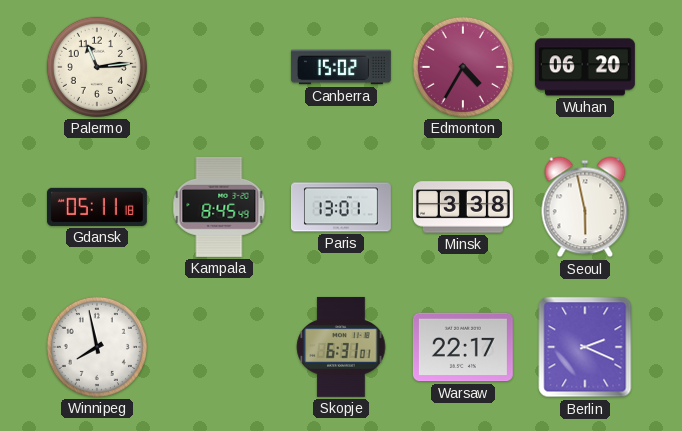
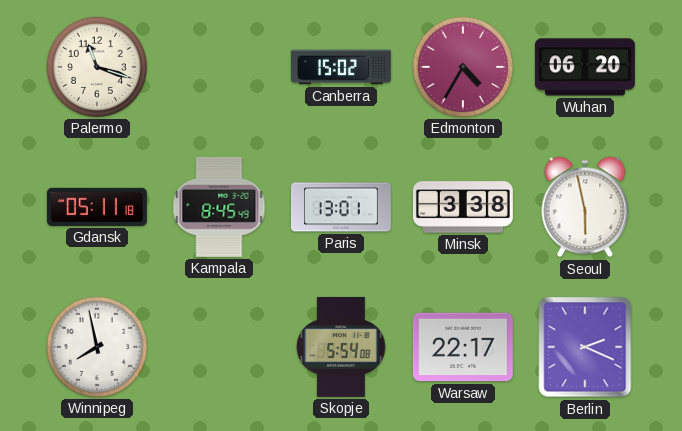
Palermo: 11:14 -> 11:18
Skopje: 6:31 -> 5:54
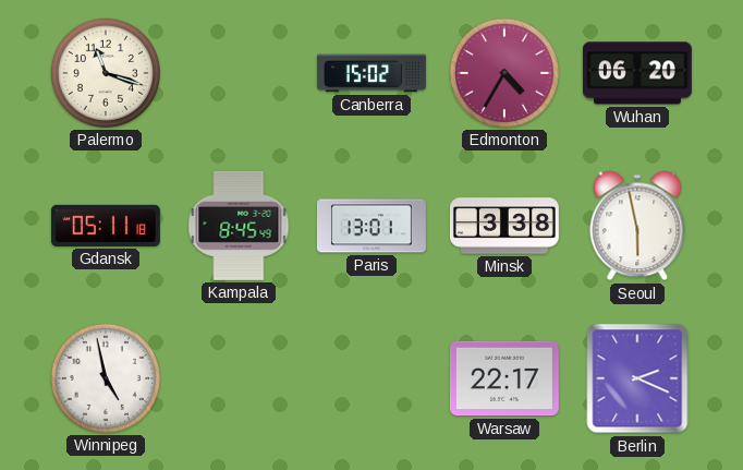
Winnipeg: 7:58 -> 4:58
Skopje: 5:54 -> none
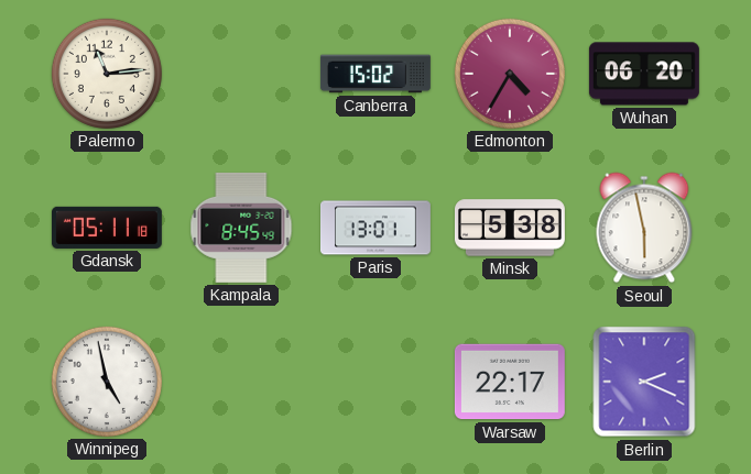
Palermo: 11:18 -> 11:14
Minsk: 3:38 -> 5:38
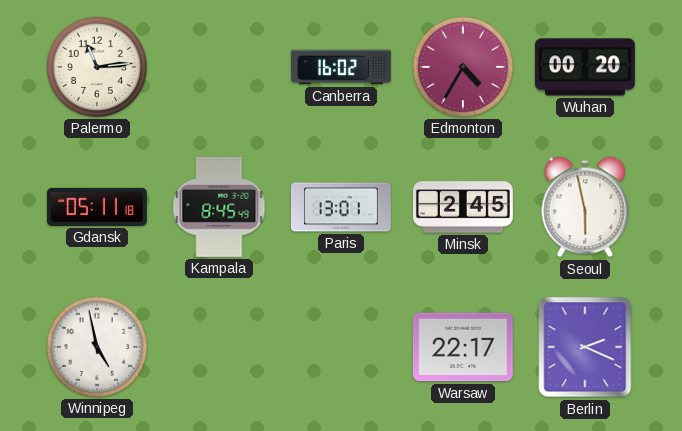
Canberra: 15:02 -> 16:02
Wuhan: 06:20 -> 00:20
Minsk: 5:38 -> 2:45
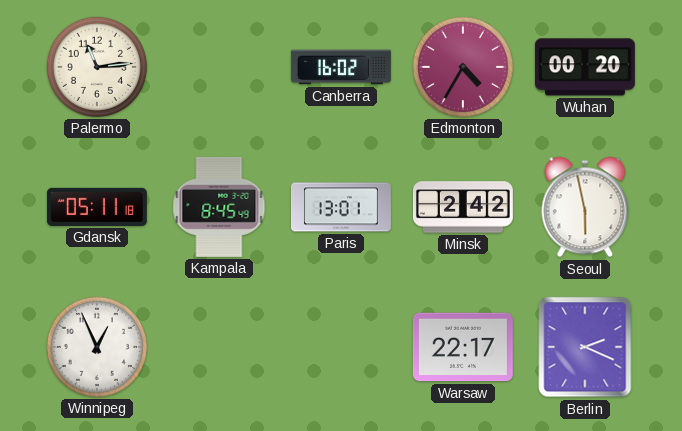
Minsk: 2:45 -> 2:42
Winnipeg: 4:58 -> 12:56
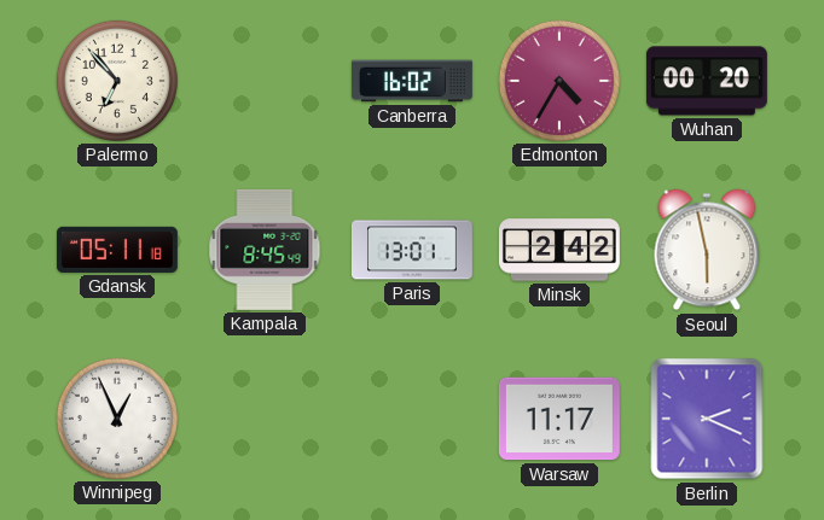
Palermo: 11:14 -> 6:53
Warsaw: 22:17 -> 11:17
